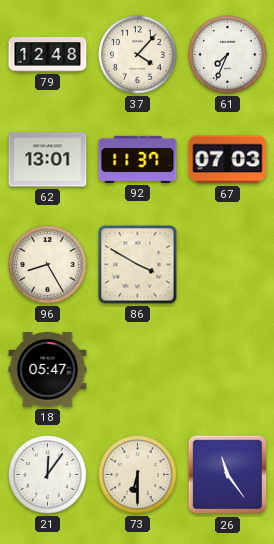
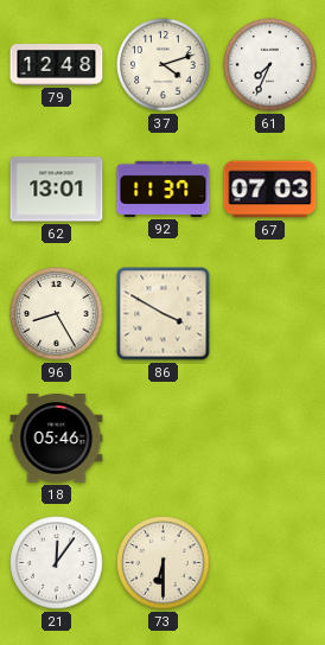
37: 4:07 -> 4:12
18: 05:47 -> 05:46
26: 11:24 -> none
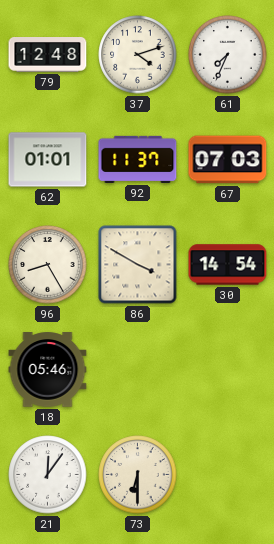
62: 13:01 -> 01:01
30: none -> 14:54
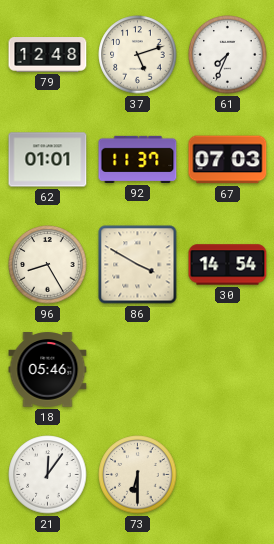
37: 4:12 -> 5:12
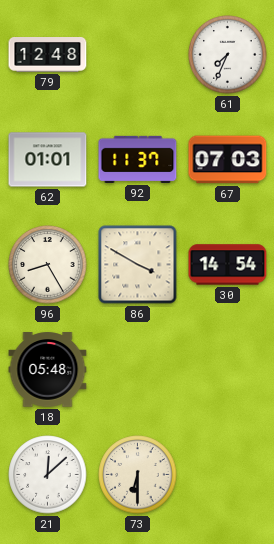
37: 5:12 -> none
18: 05:46 -> 05:48
21: 12:06 -> 12:08
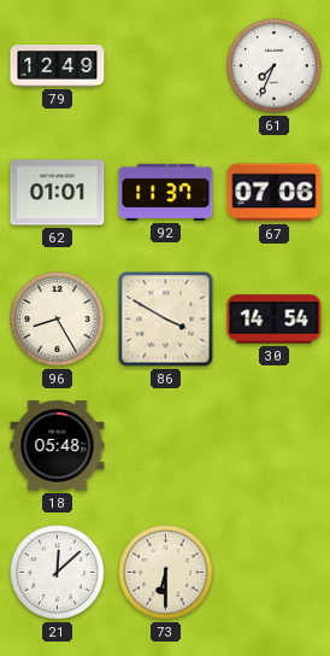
79: 12:48 -> 12:49
67: 07:03 -> 07:06
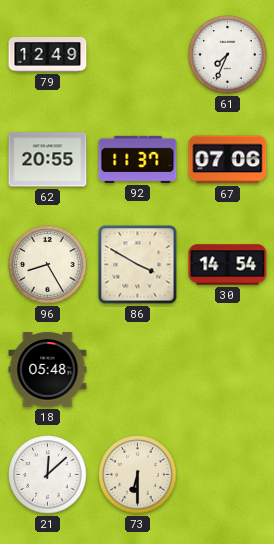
62: 01:01 -> 20:55
